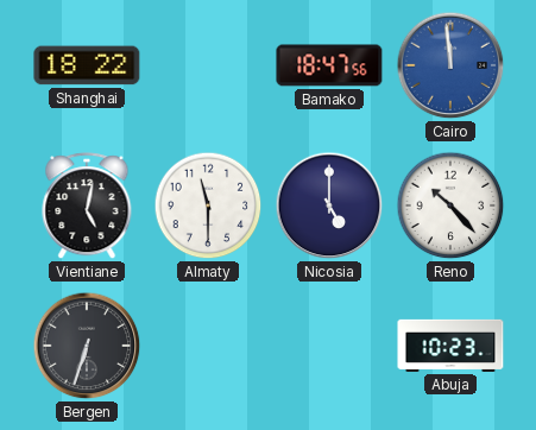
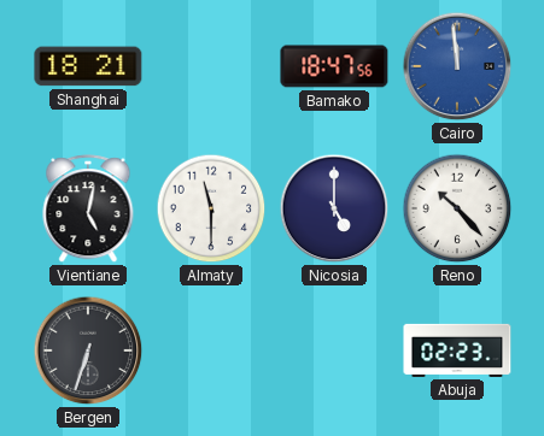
Shanghai: 18:22 -> 18:21
Abuja: 10:23 -> 02:23
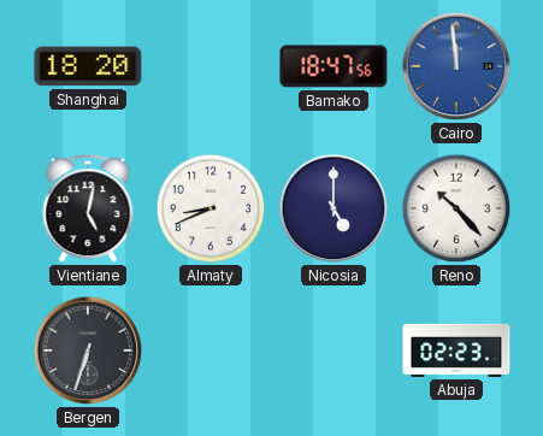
Shanghai: 18:21 -> 18:20
Almaty: 11:30 -> 8:41
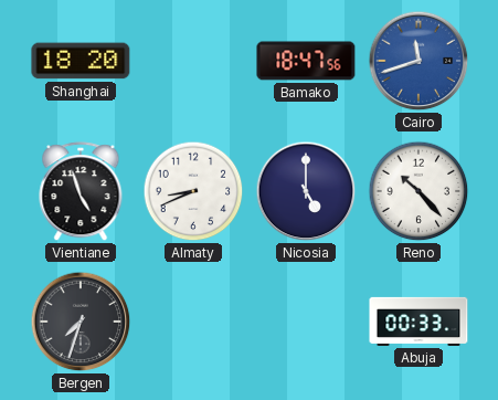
Cairo: 11:59 -> 11:42
Vientiane: 5:02 -> 4:57
Bergen: 6:33 -> 7:33
Abuja: 02:23 -> 00:33
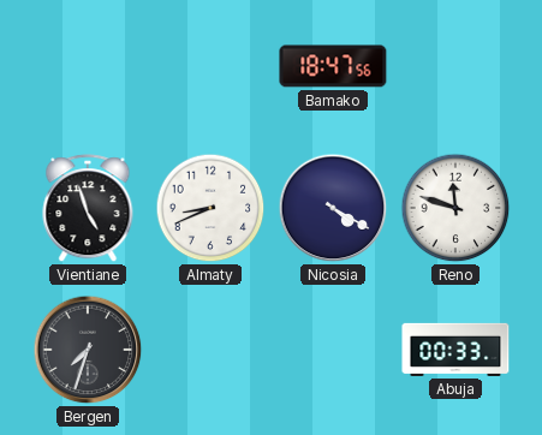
Shanghai: 18:20 -> none
Cairo: 11:42 -> none
Nicosia: 5:00 -> 4:20
Reno: 10:23 -> 11:48
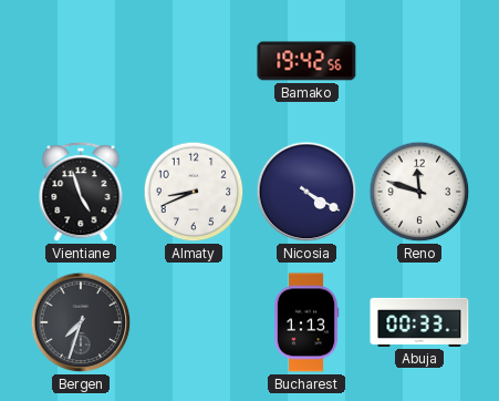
Bamako: 18:47 -> 19:42
Bucharest: none -> 1:13
